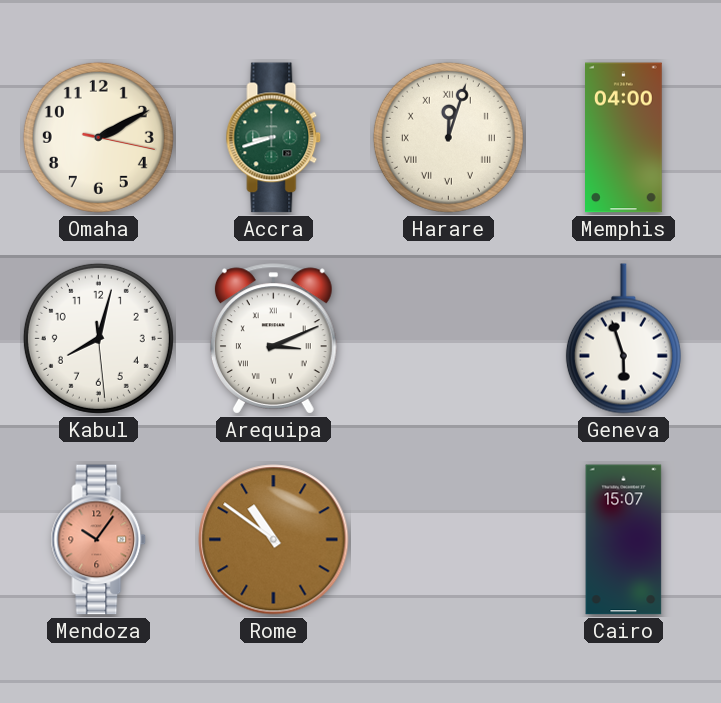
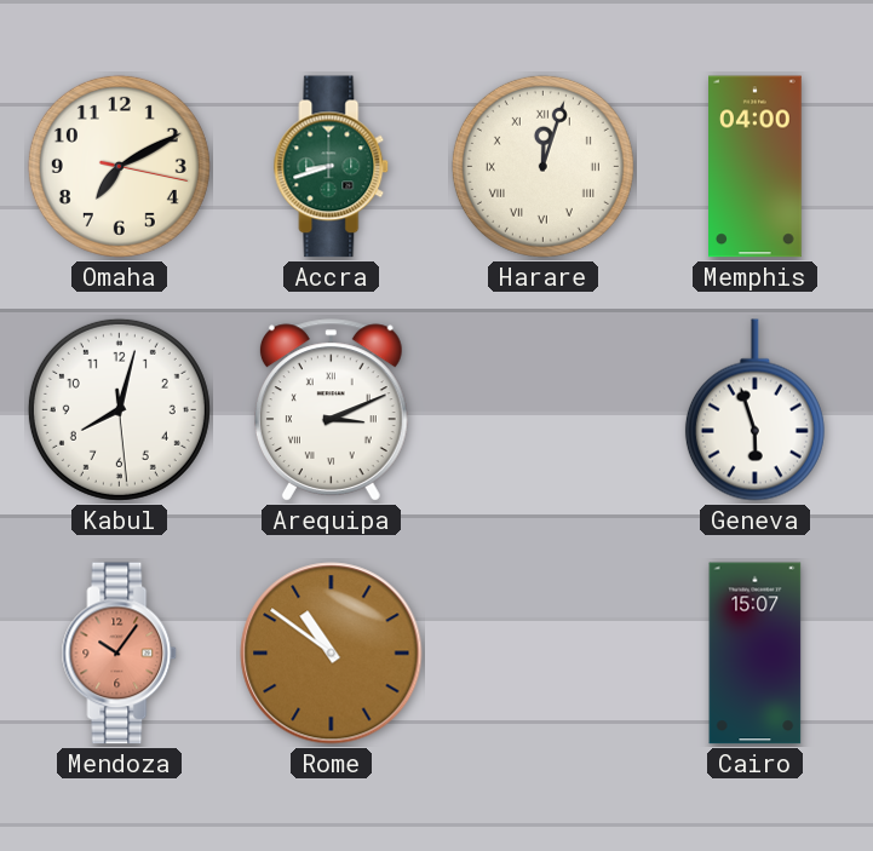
Omaha: 2:10 -> 7:10
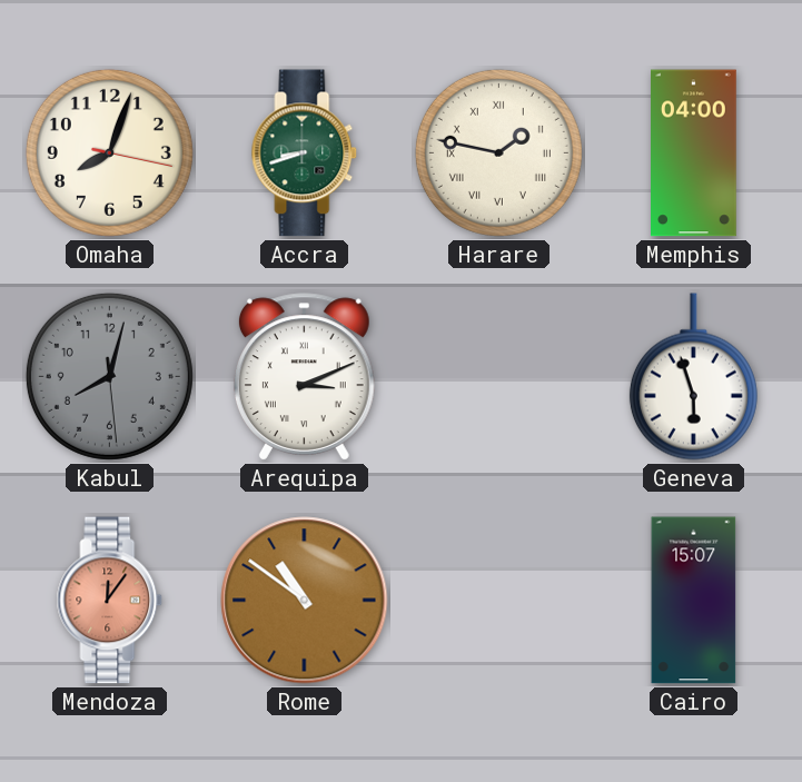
Omaha: 7:10 -> 8:03
Harare: 12:03 -> 1:47
Kabul dial: white -> grey
Mendoza: 10:06 -> 12:06
